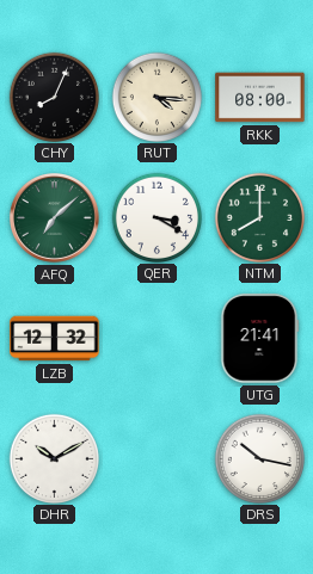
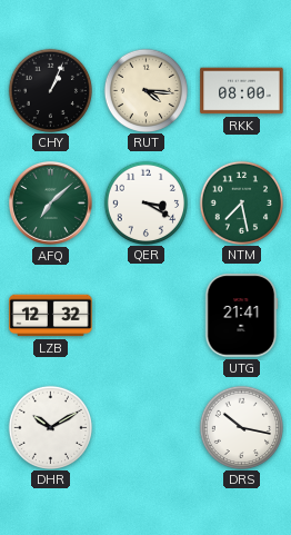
CHY: 8:04 -> 1:04
NTM: 8:00 -> 7:28
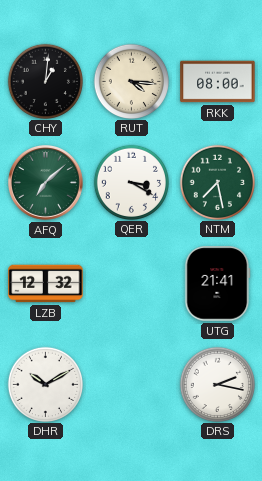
CHY: 1:04 -> 1:01
DRS: 10:17 -> 2:17
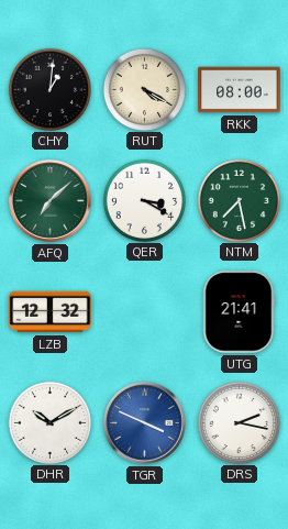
RUT: 4:16 -> 4:20
TGR: none -> 3:49
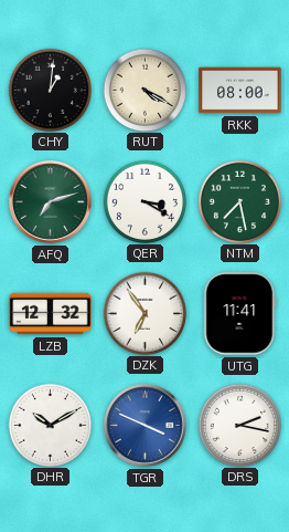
AFQ: 7:08 -> 7:12
DZK: none -> 6:54
UTG: 21:41 -> 11:41
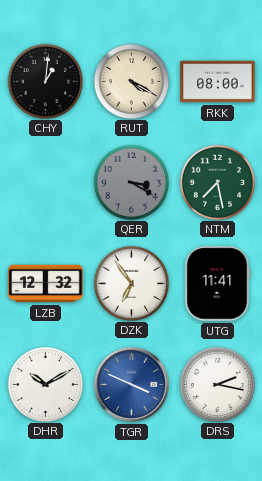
AFQ: 7:12 -> none
QER dial: white -> grey
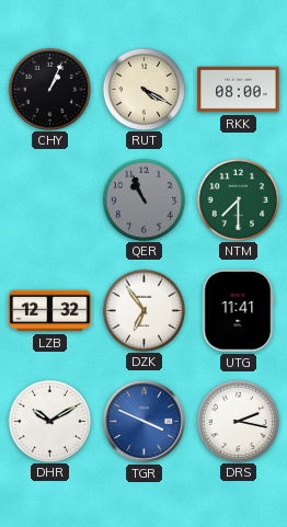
CHY: 1:01 -> 1:04
QER: 3:20 -> 10:56
NTM: 7:28 -> 7:30
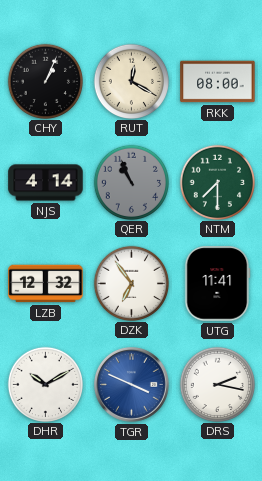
RUT: 4:20 -> 12:20
NJS: none -> 4:14
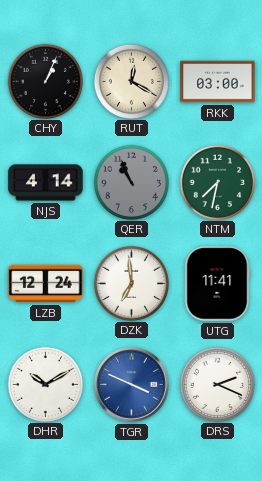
RKK: 08:00 -> 03:00
NTM: 7:30 -> 7:32
LZB: 12:32 -> 12:24
DZK: 6:54 -> 6:59
DRS: 2:17 -> 2:19
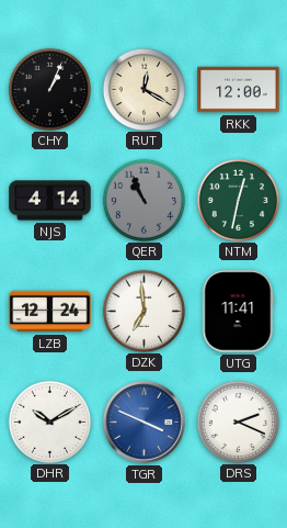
RKK: 03:00 -> 12:00
NTM: 7:32 -> 12:32
